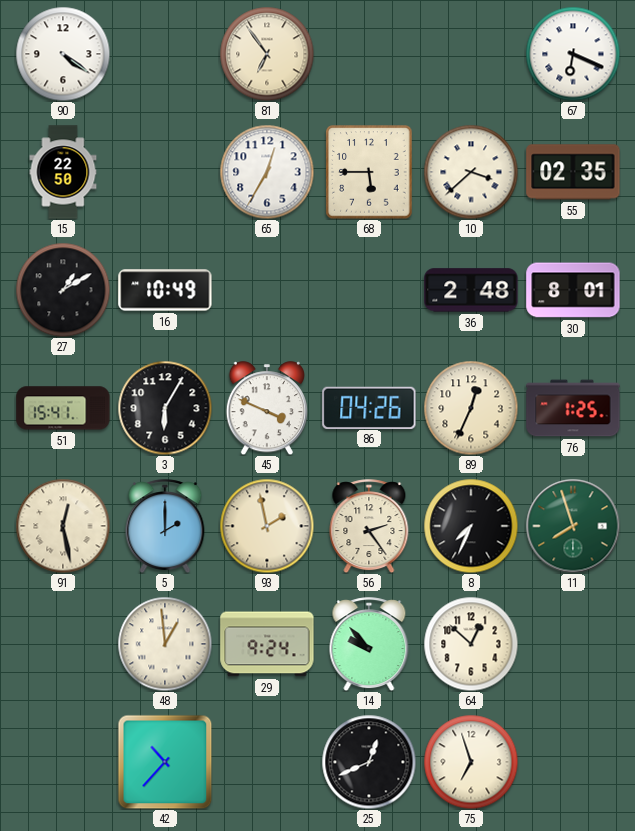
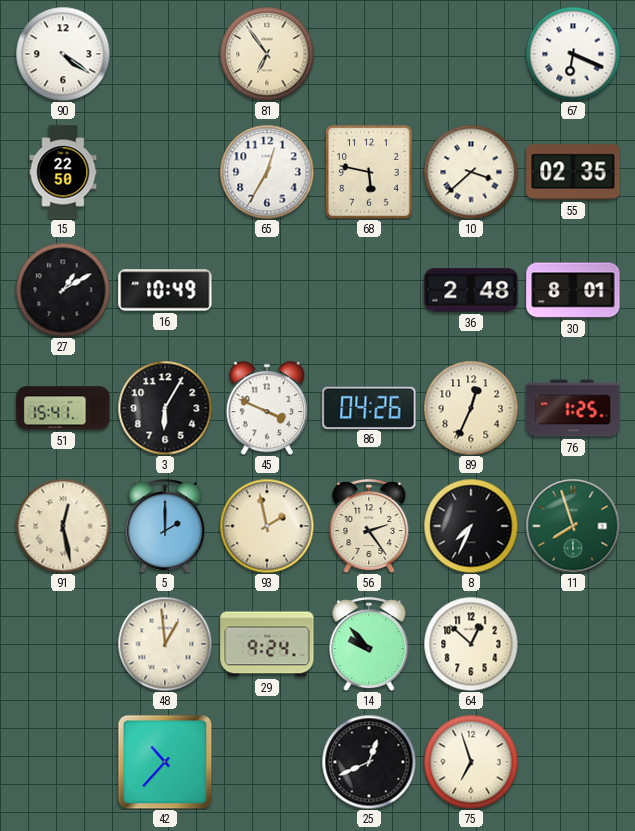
68: 5:45 -> 5:47
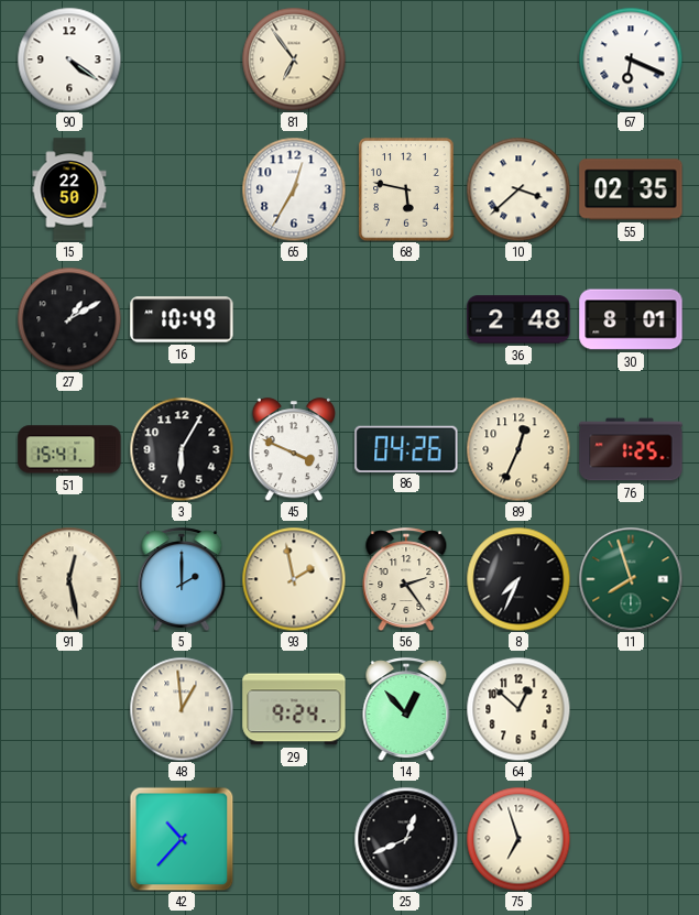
14: 9:53 -> 12:53
